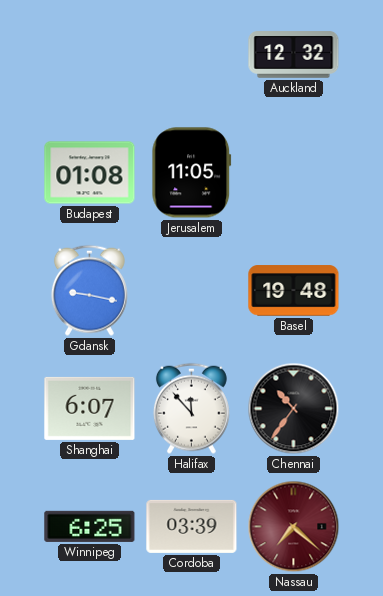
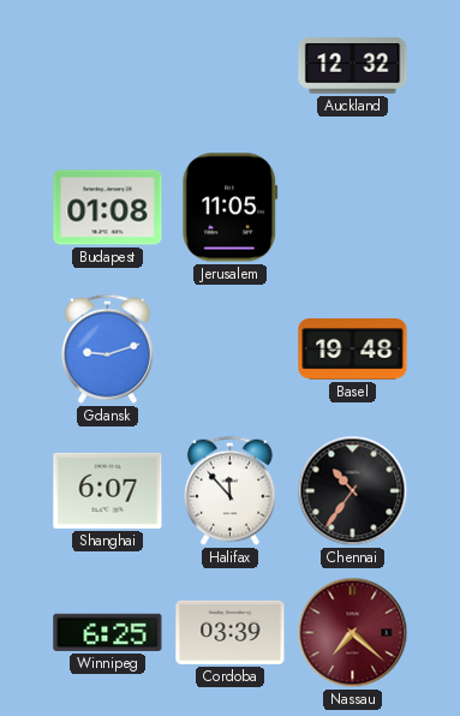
Gdansk: 9:17 -> 9:12
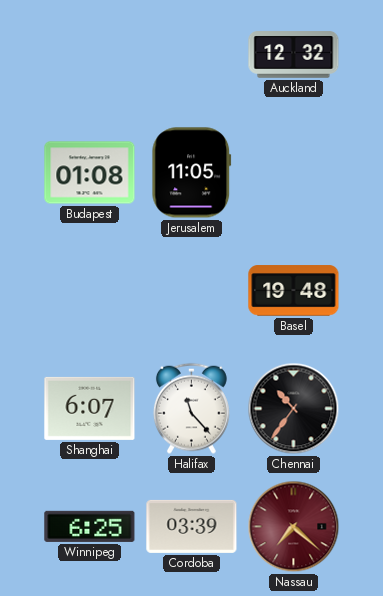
Gdansk: 9:12 -> none
Halifax: 11:53 -> 11:23
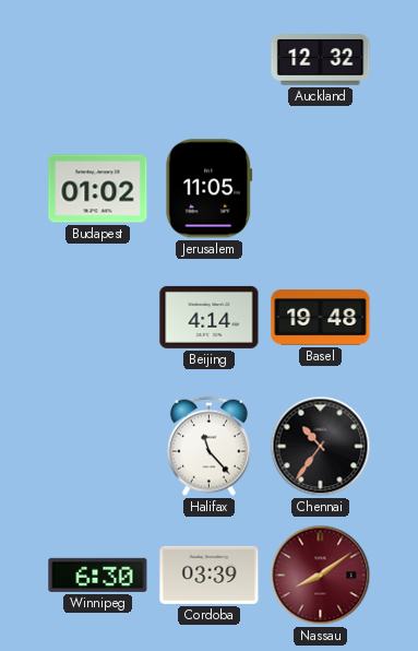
Budapest: 01:08 -> 01:02
Beijing: none -> 4:14
Shanghai: 6:07 -> none
Winnipeg: 6:25 -> 6:30
Nassau: 7:22 -> 8:09
